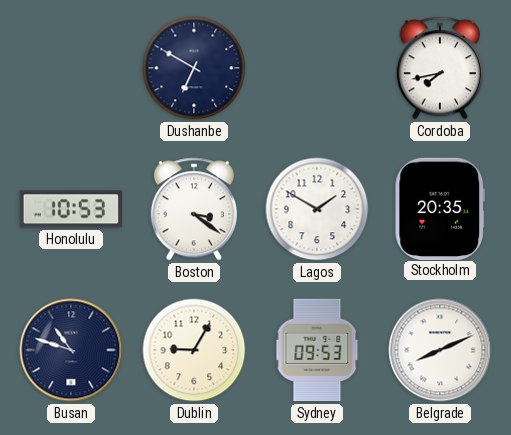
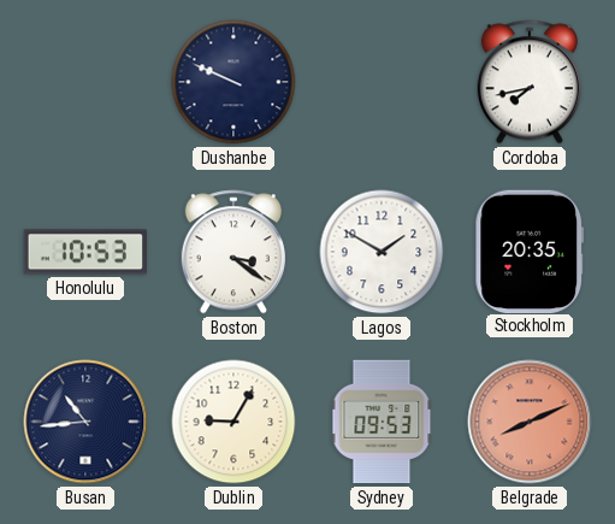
Dushanbe: 6:50 -> 9:49
Busan: 10:48 -> 10:44
Belgrade dial: white -> salmon
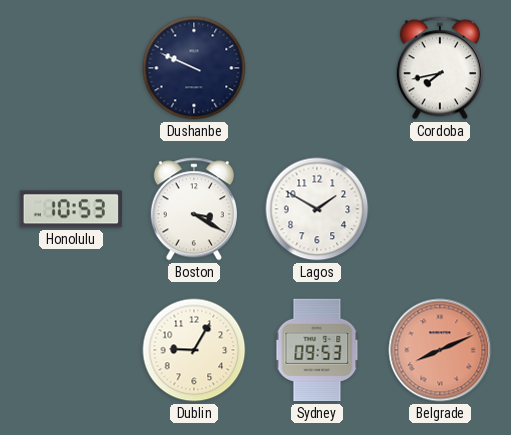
Boston: 3:21 -> 3:20
Stockholm: 20:35 -> none
Busan: 10:44 -> none
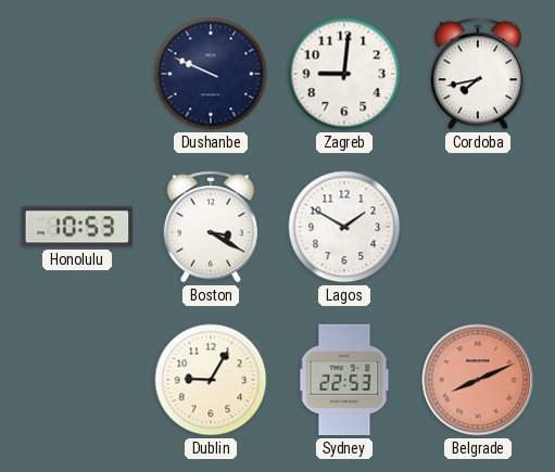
Zagreb: none -> 9:01
Sydney: 09:53 -> 22:53
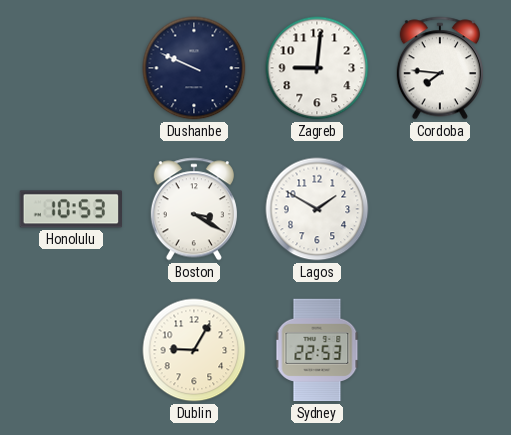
Cordoba: 7:43 -> 7:46
Belgrade: 8:11 -> none
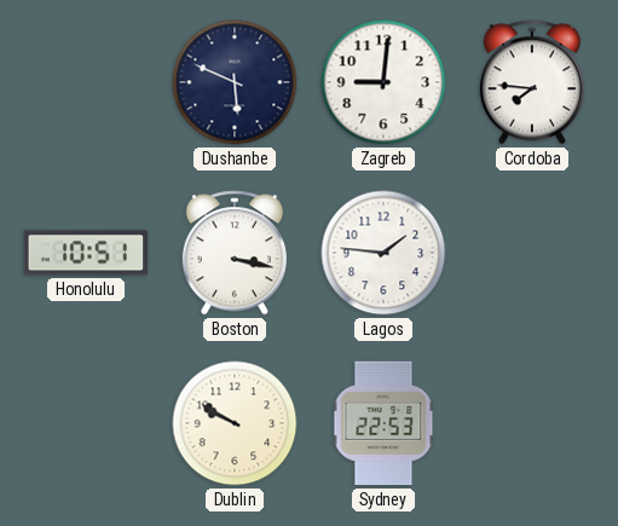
Dushanbe: 9:49 -> 5:49
Honolulu: 10:53 -> 10:51
Boston: 3:20 -> 3:17
Lagos: 1:50 -> 1:46
Dublin: 9:05 -> 9:50
